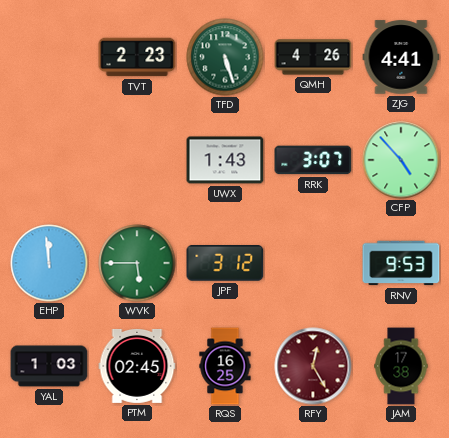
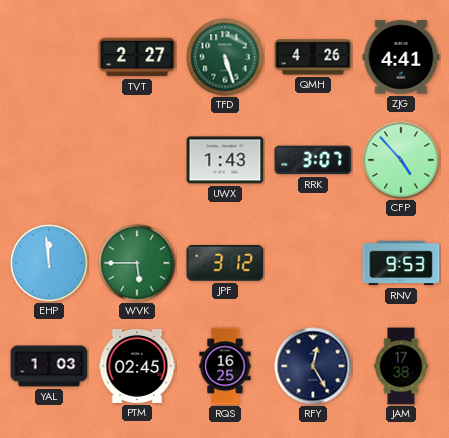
TVT: 2:23 -> 2:27
RFY dial: burgundy -> navy
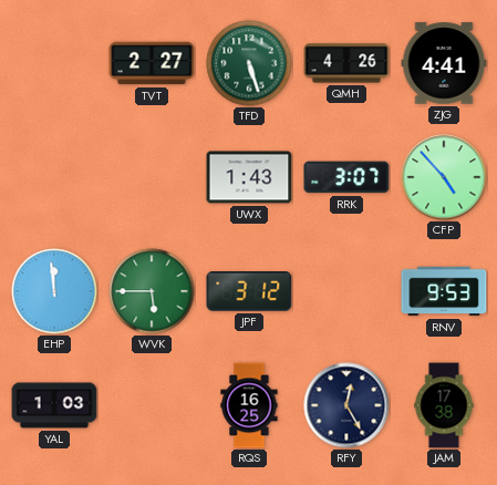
PTM: 02:45 -> none
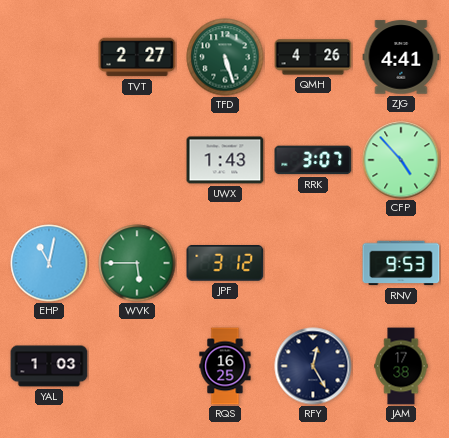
EHP: 11:59 -> 11:02
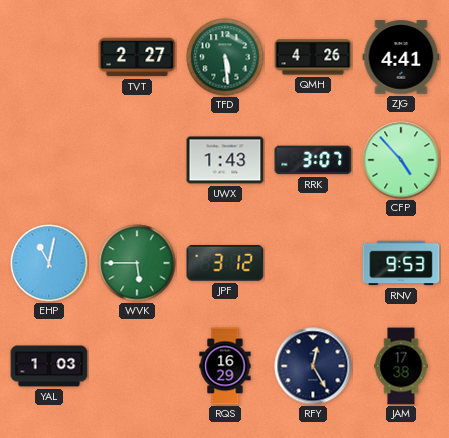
TFD: 5:27 -> 5:29
RQS: 16:25 -> 16:29
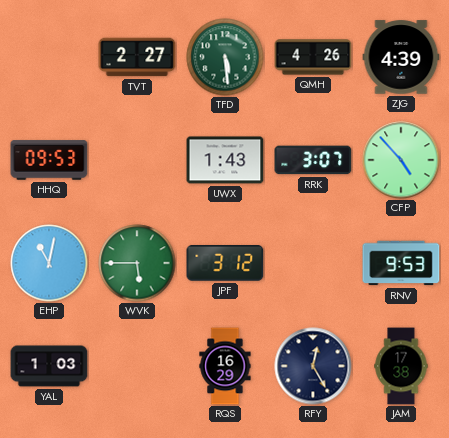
ZJG: 4:41 -> 4:39
HHQ: none -> 09:53
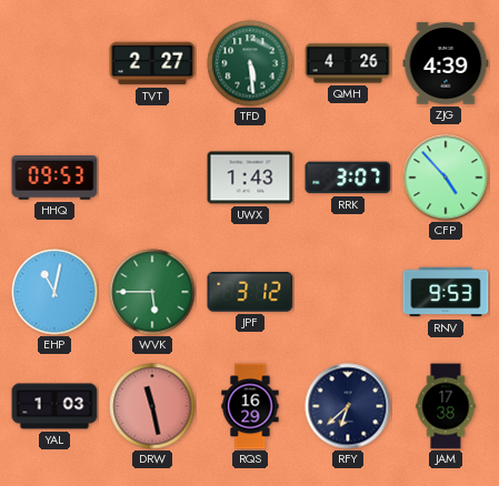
DRW: none -> 11:28
RFY: 12:25 -> 6:38
